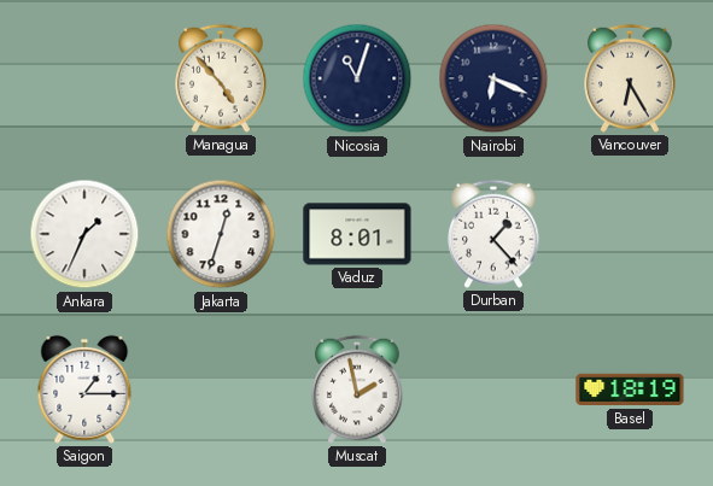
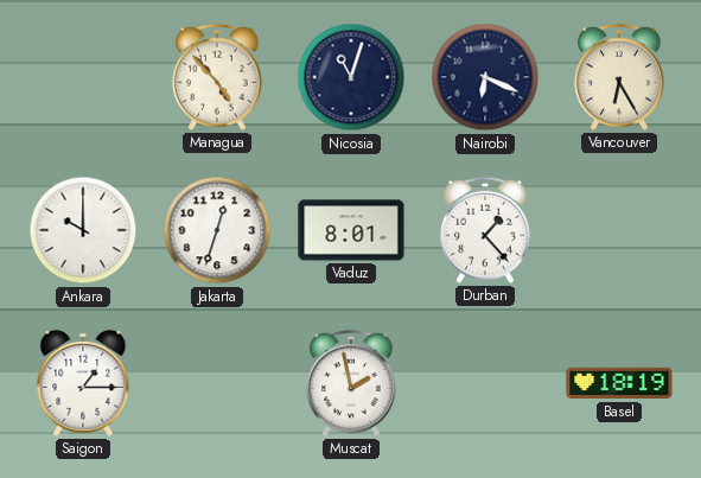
Ankara: 1:34 -> 10:00
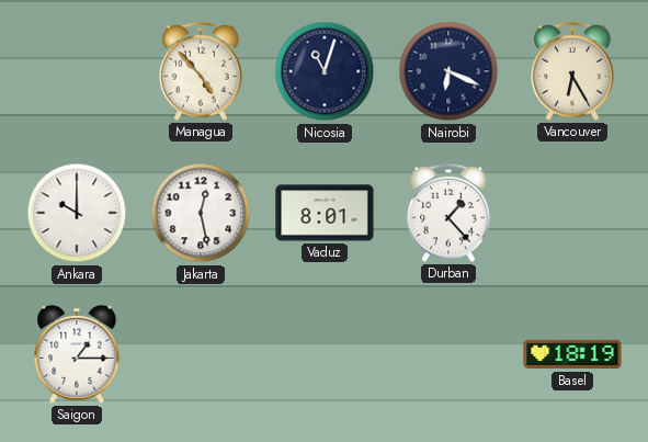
Jakarta: 12:33 -> 12:28
Muscat: 1:58 -> none
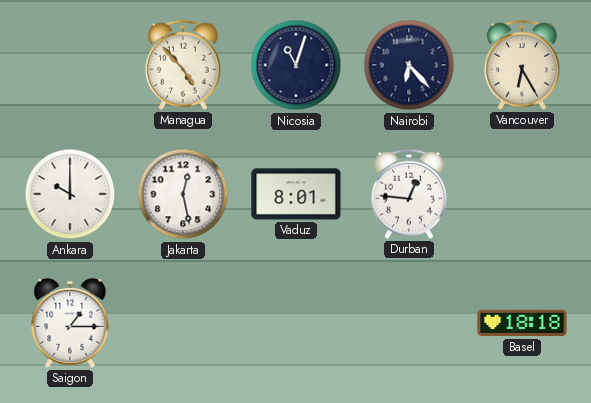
Nairobi: 6:19 -> 6:23
Durban: 1:23 -> 12:46
Basel: 18:19 -> 18:18
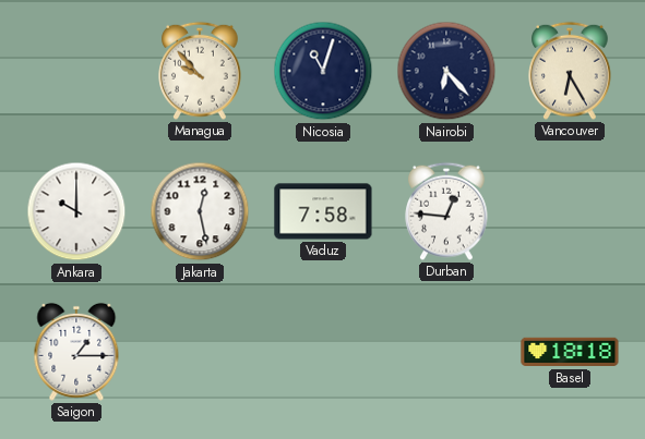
Managua: 4:53 -> 9:53
Vaduz: 8:01 -> 7:58
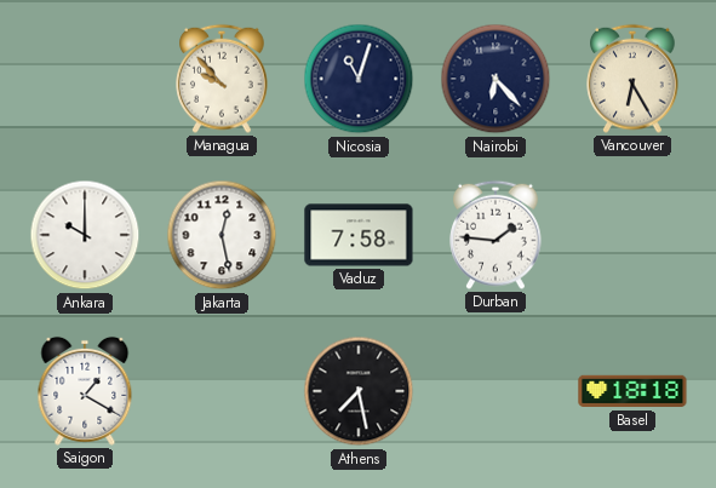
Durban: 12:46 -> 1:46
Saigon: 1:15 -> 1:20
Athens: none -> 7:28
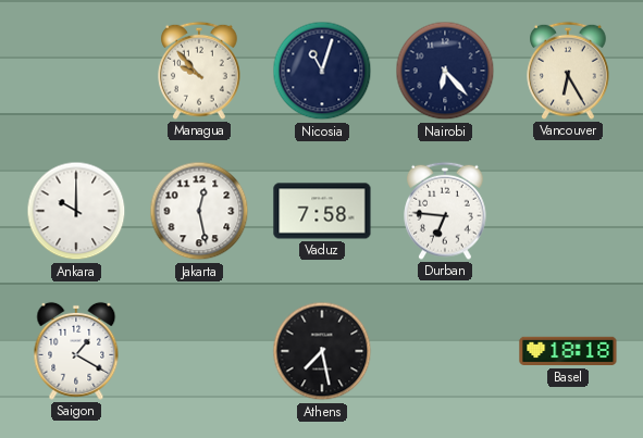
Durban: 1:46 -> 6:46
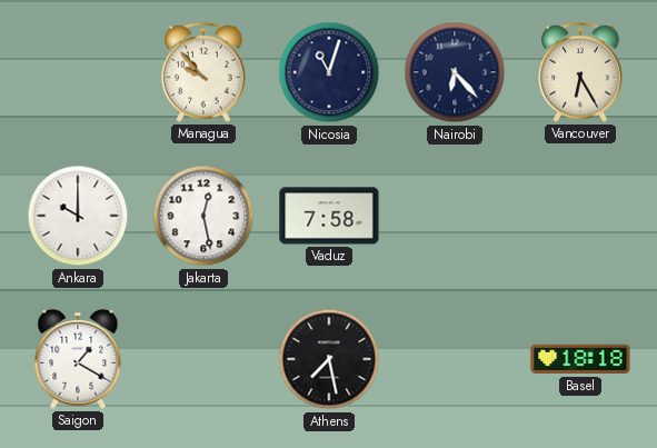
Durban: 6:46 -> none
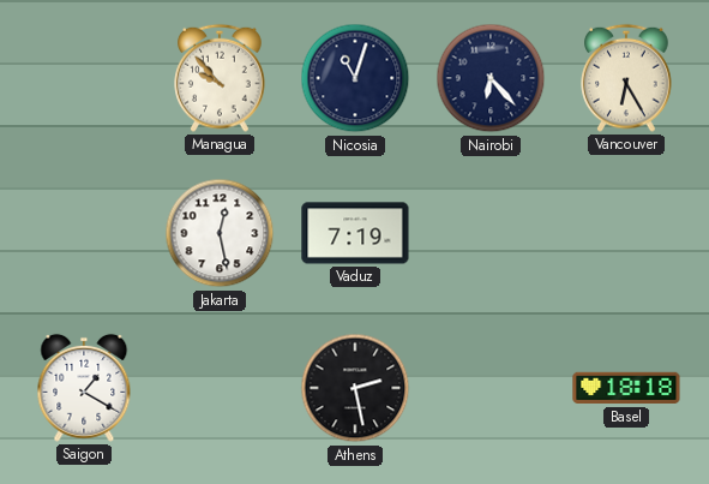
Ankara: 10:00 -> none
Vaduz: 7:58 -> 7:19
Athens: 7:28 -> 2:28
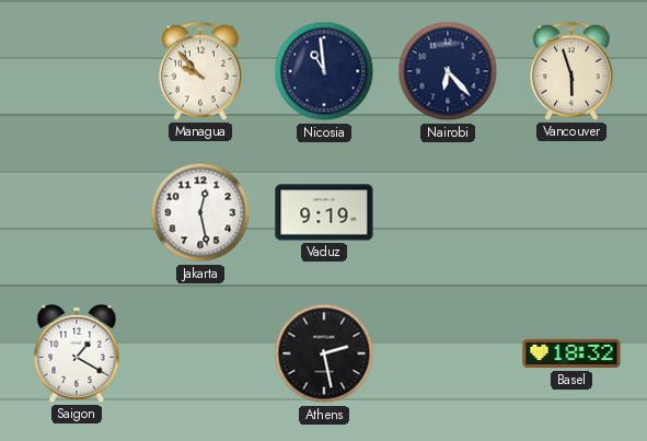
Nicosia: 11:03 -> 10:59
Vancouver: 6:25 -> 5:57
Vaduz: 7:19 -> 9:19
Basel: 18:18 -> 18:32
